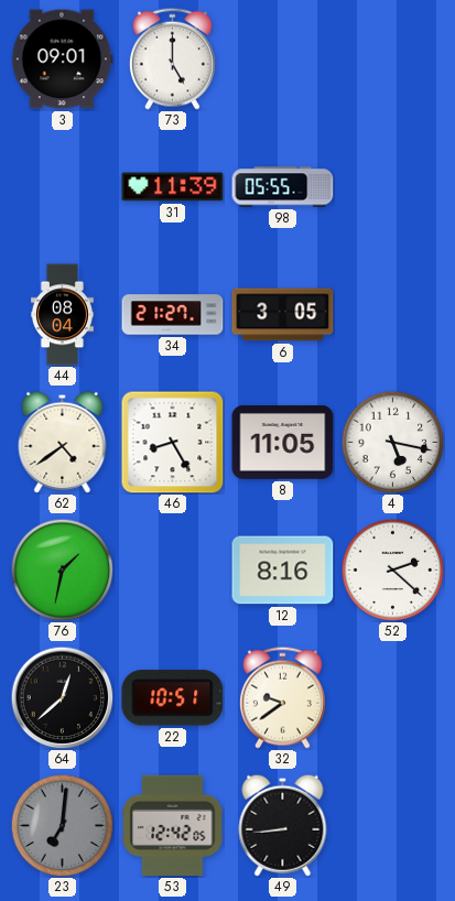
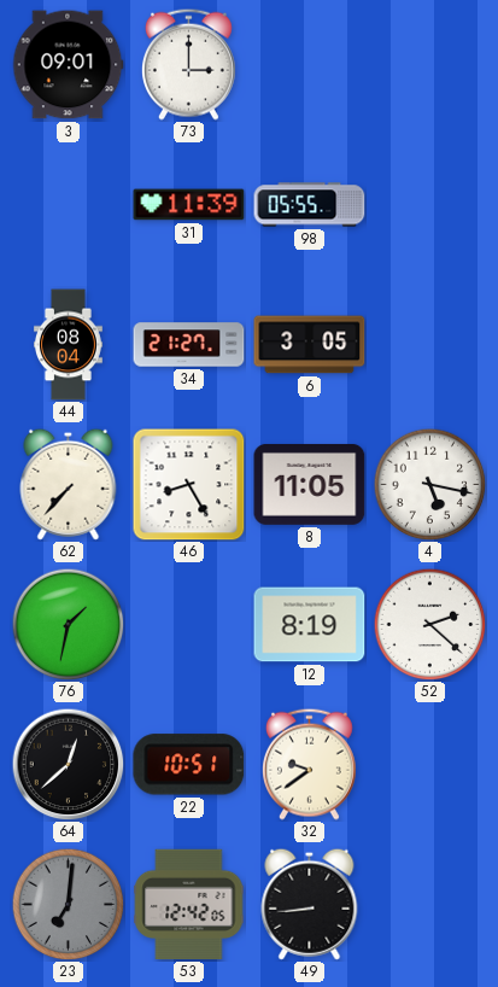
73: 5:00 -> 3:00
62: 4:39 -> 7:37
12: 8:16 -> 8:19
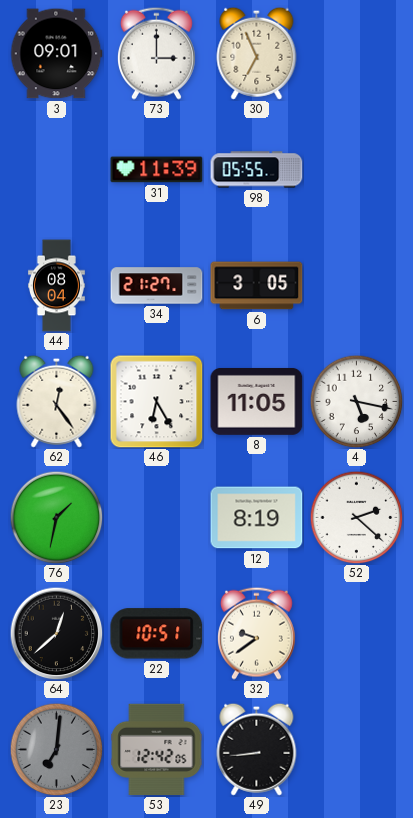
30: none -> 6:56
62: 7:37 -> 12:24
46: 8:25 -> 6:25
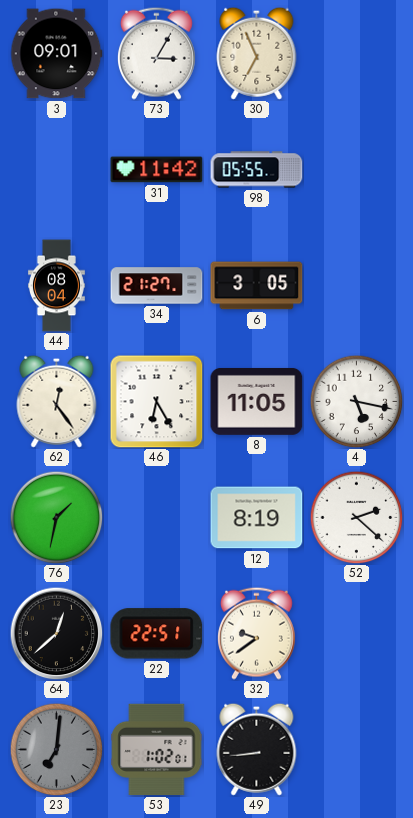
73: 3:00 -> 3:05
31: 11:39 -> 11:42
22: 10:51 -> 22:51
53: 12:42 -> 1:02
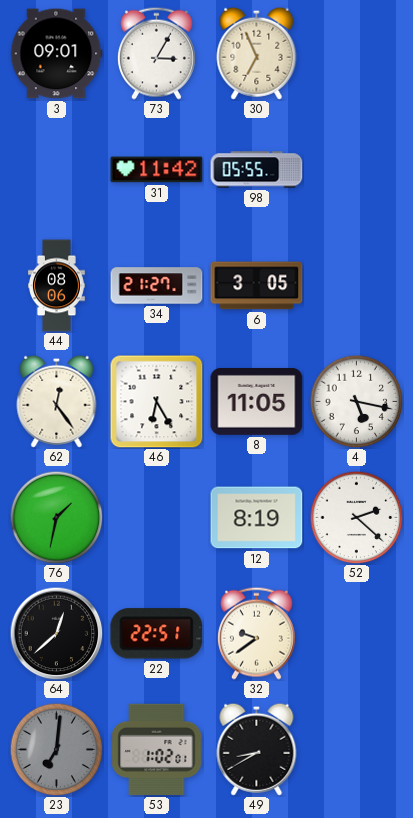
44: 08:04 -> 08:06
49: 8:44 -> 8:40
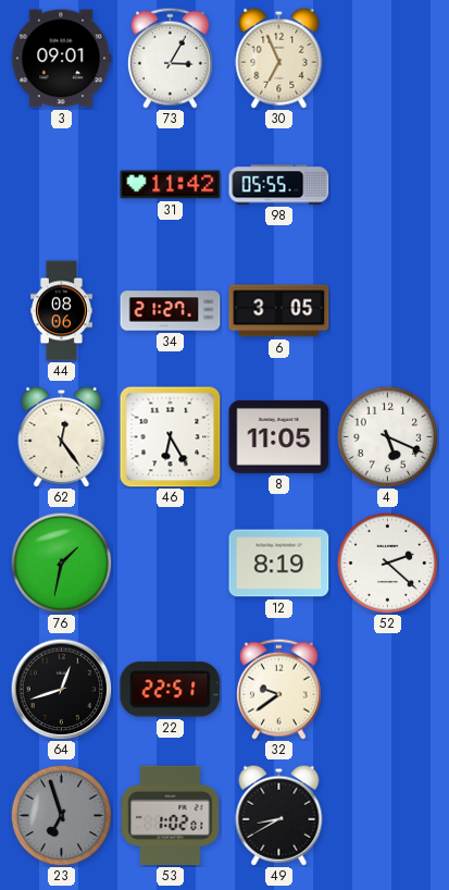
4: 5:17 -> 5:19
64: 12:38 -> 12:42
23: 7:01 -> 6:57
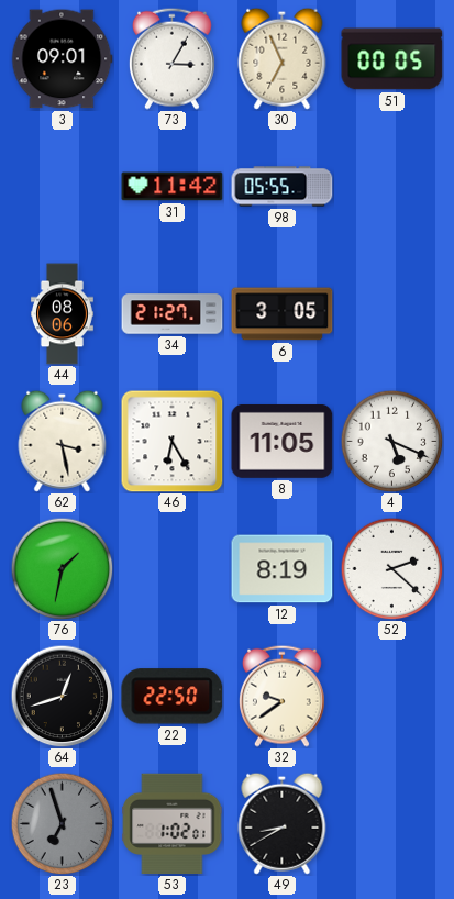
51: none -> 00:05
62: 12:24 -> 3:28
22: 22:51 -> 22:50
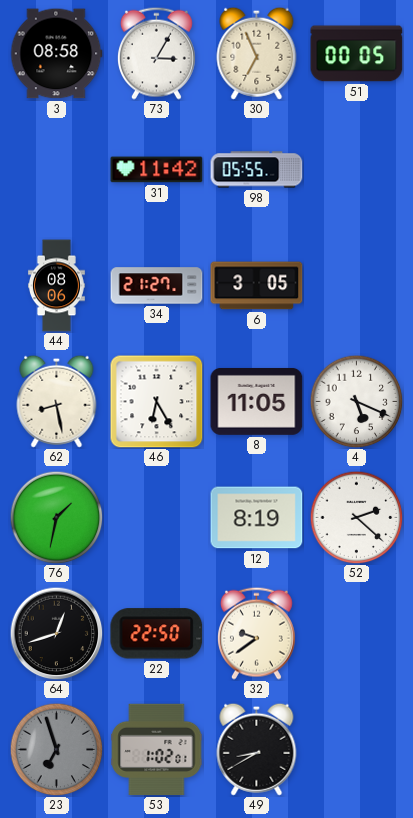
3: 09:01 -> 08:58
62: 3:28 -> 8:28
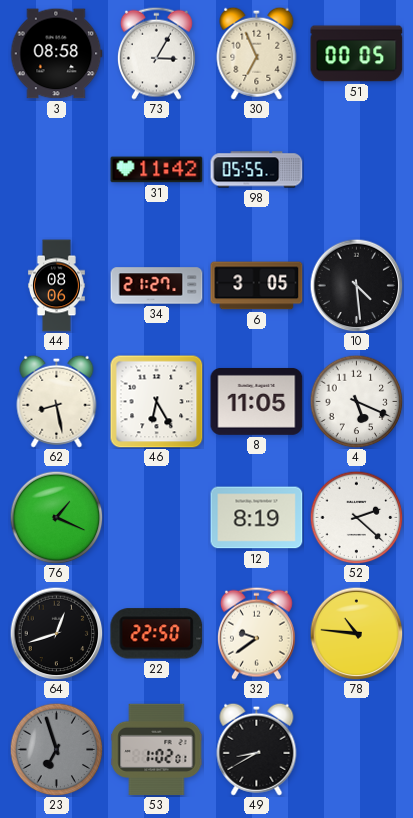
10: none -> 4:29
76: 1:32 -> 1:19
78: none -> 10:46
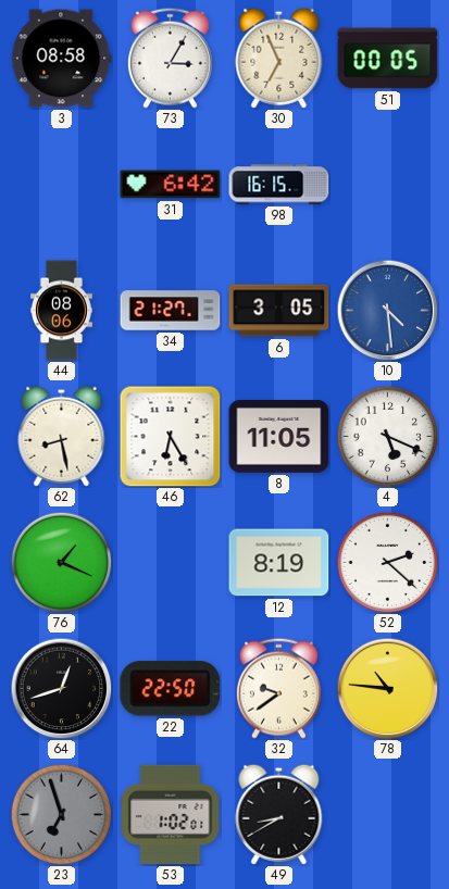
31: 11:42 -> 6:42
98: 05:55 -> 16:15
10 dial: black -> blue
